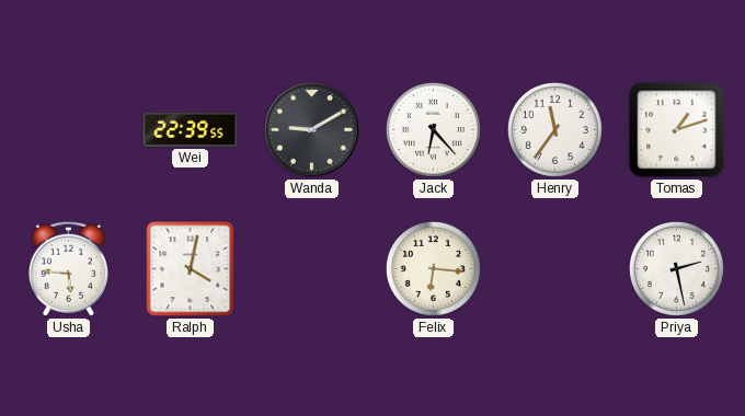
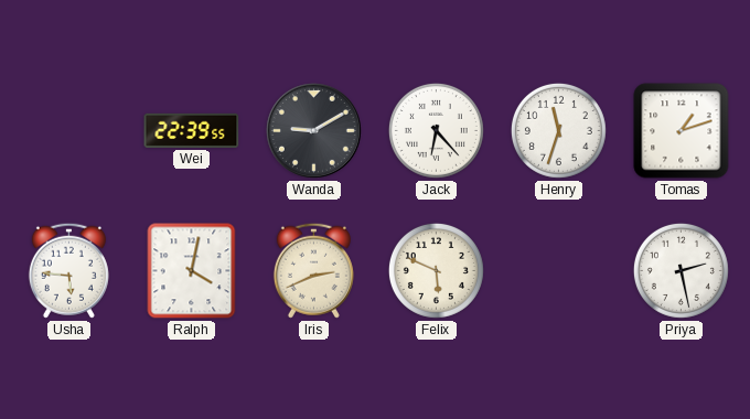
Henry: 11:36 -> 11:33
Iris: none -> 2:41
Felix: 6:16 -> 5:49
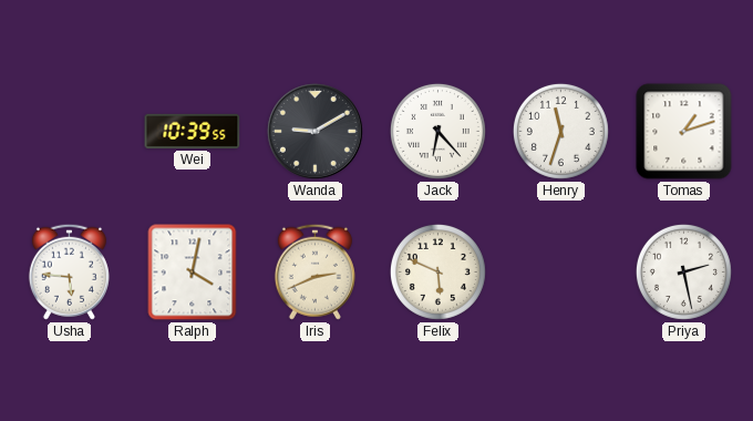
Wei: 22:39 -> 10:39
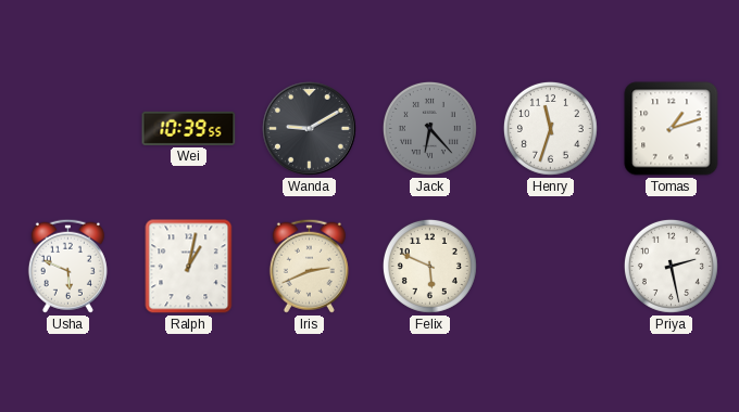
Jack dial: white -> grey
Usha: 5:46 -> 5:49
Ralph: 4:02 -> 1:02
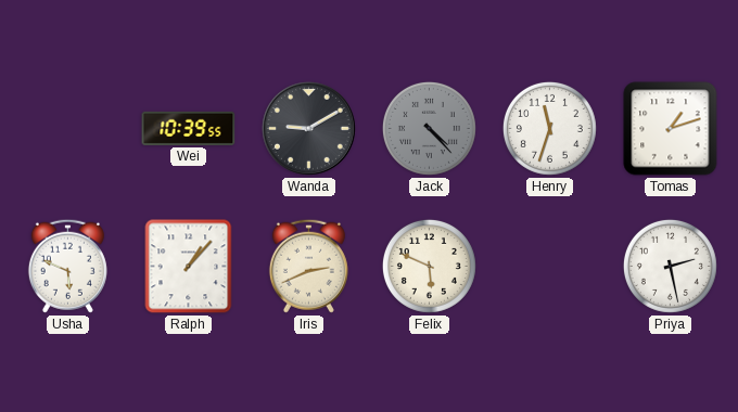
Jack: 6:23 -> 4:23
Ralph: 1:02 -> 1:07
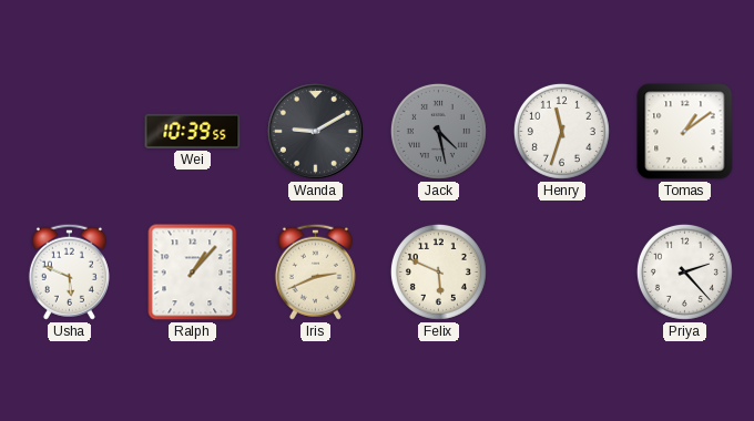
Jack: 4:23 -> 4:28
Tomas: 1:12 -> 1:09
Priya: 2:28 -> 2:23
